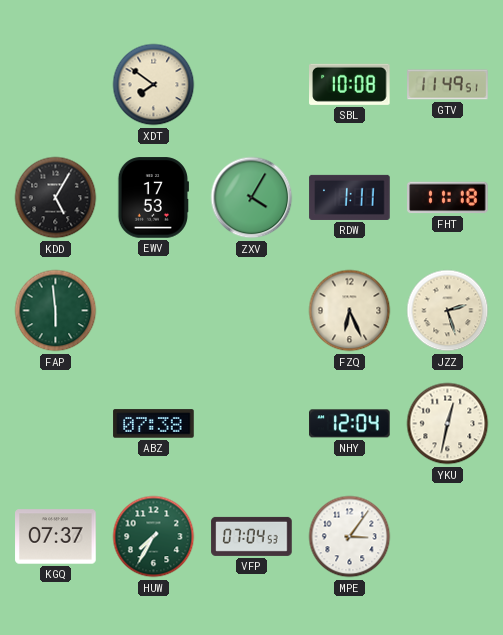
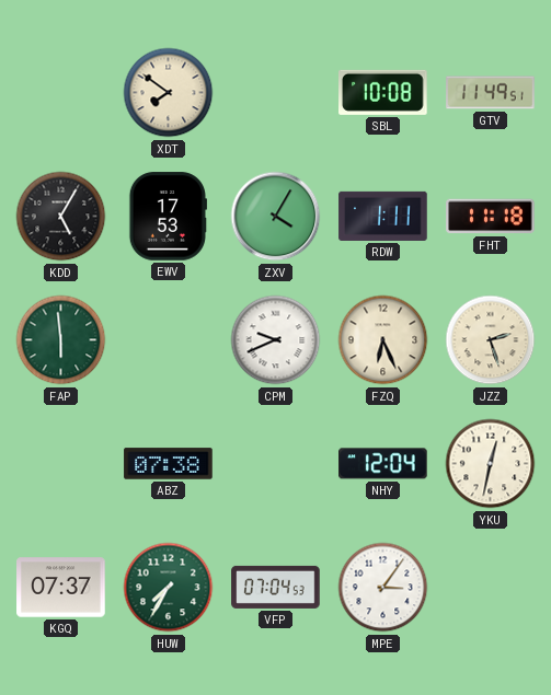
CPM: none -> 9:41
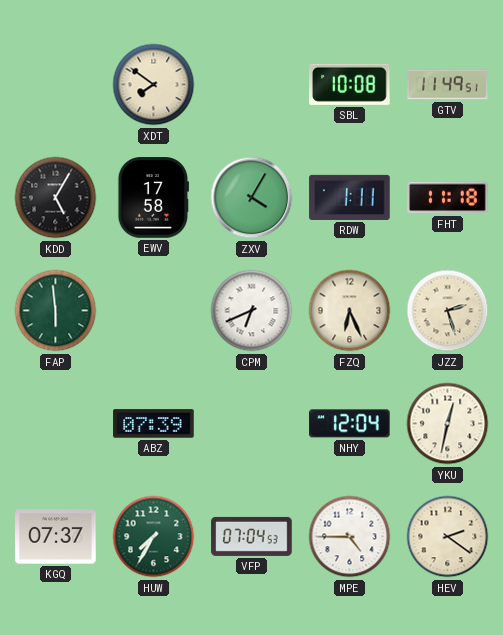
EWV: 17:53 -> 17:58
CPM: 9:41 -> 6:41
ABZ: 07:38 -> 07:39
MPE: 3:06 -> 4:45
HEV: none -> 2:21
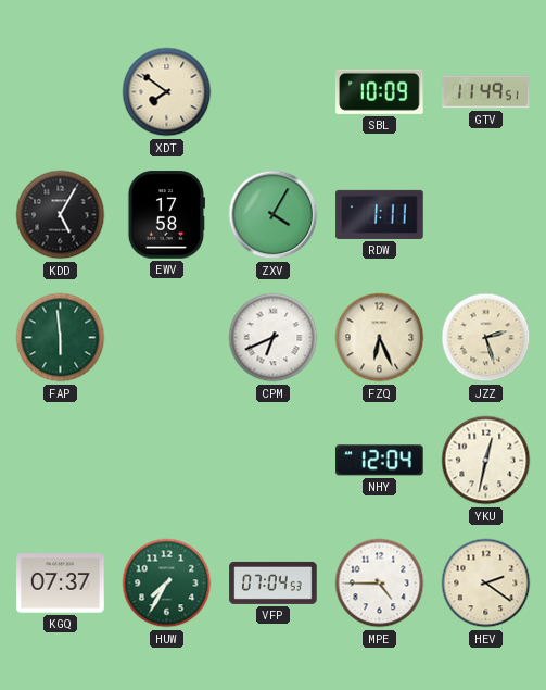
SBL: 10:08 -> 10:09
FHT: 11:18 -> none
ABZ: 07:39 -> none
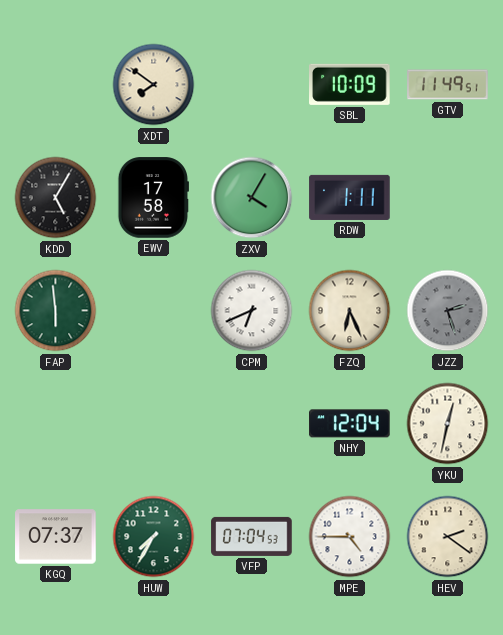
JZZ dial: cream -> grey
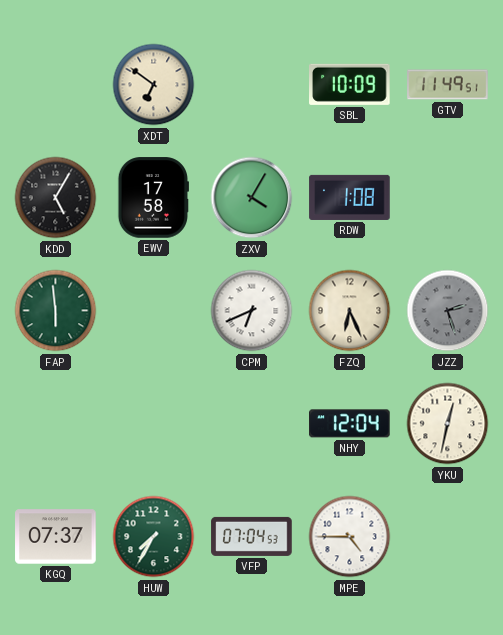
XDT: 7:51 -> 6:51
RDW: 1:11 -> 1:08
HEV: 2:21 -> none
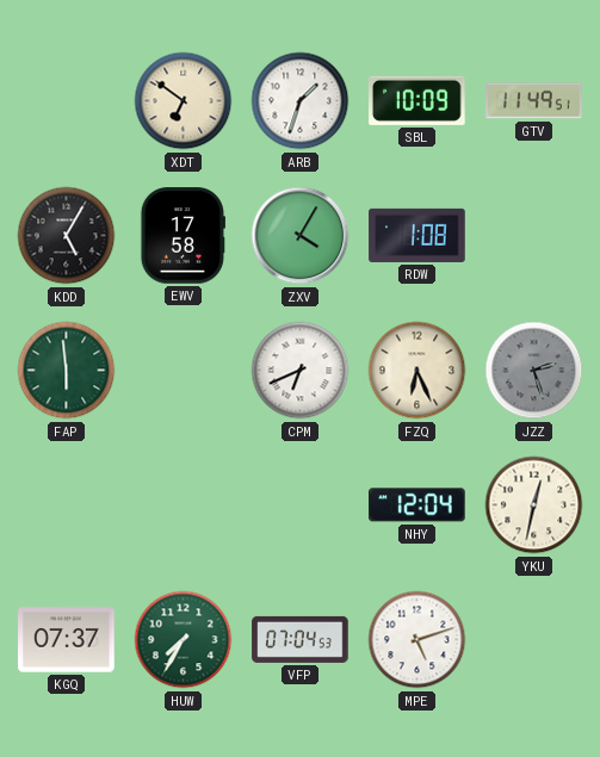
ARB: none -> 1:33
MPE: 4:45 -> 5:12
